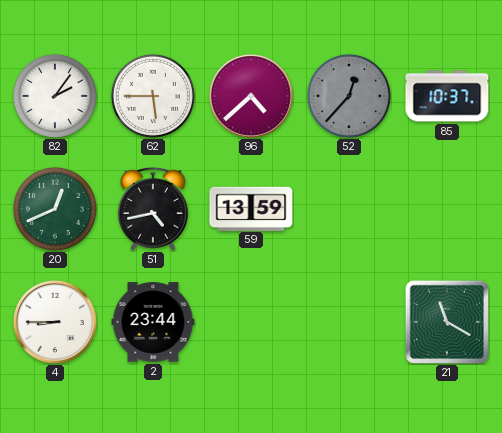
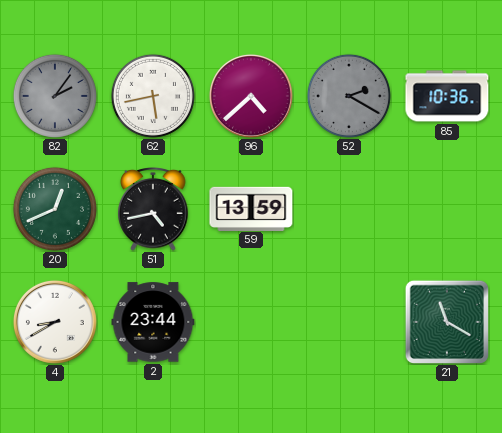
82 dial: white -> grey
62: 5:45 -> 5:43
52: 12:37 -> 2:20
85: 10:37 -> 10:36
4: 8:45 -> 8:40
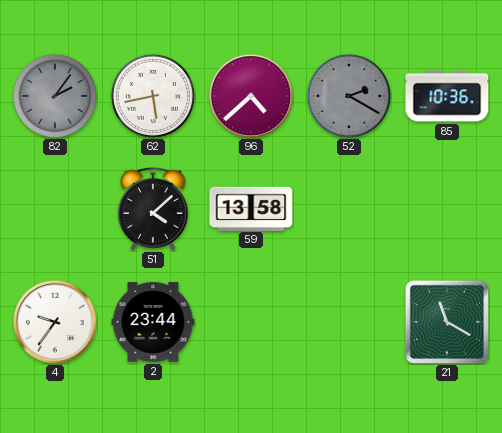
20: 12:41 -> none
51: 4:43 -> 4:08
59: 13:59 -> 13:58
4: 8:40 -> 9:36
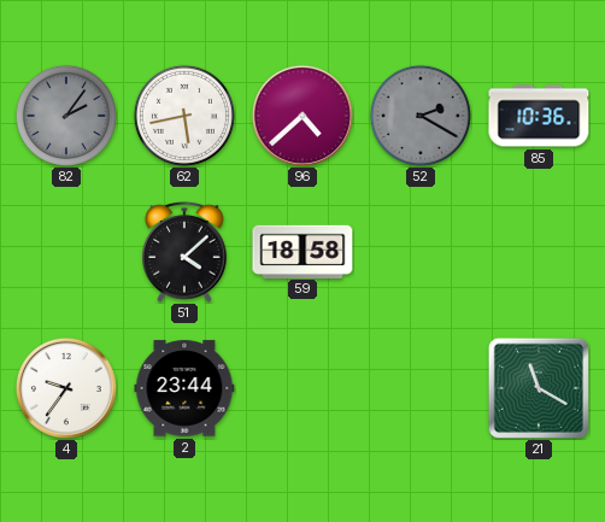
59: 13:58 -> 18:58
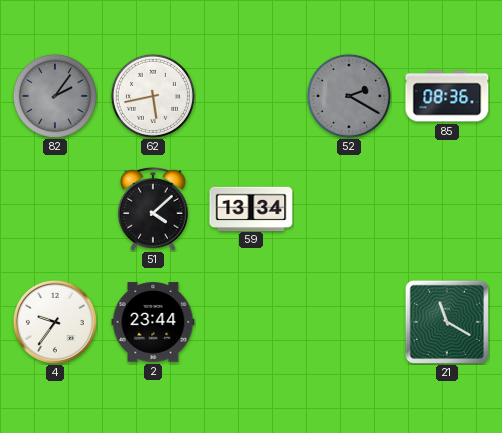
96: 4:38 -> none
85: 10:36 -> 08:36
59: 18:58 -> 13:34
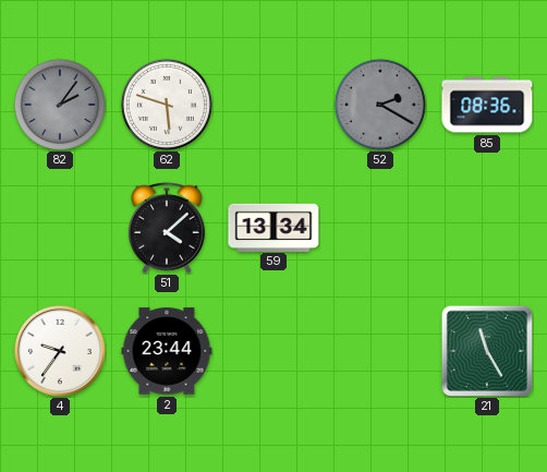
62: 5:43 -> 5:48
21: 11:20 -> 11:25
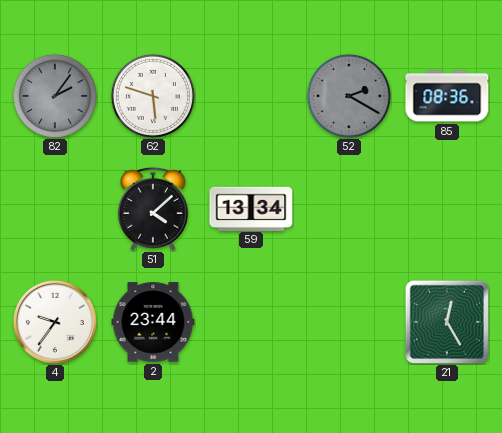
21: 11:25 -> 12:25
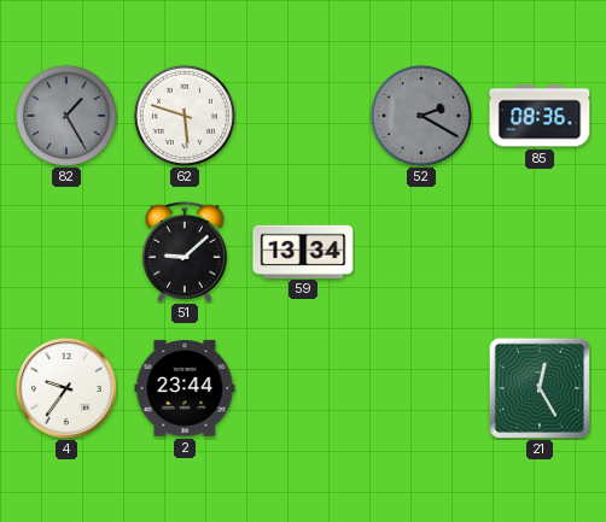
82: 2:06 -> 1:25
51: 4:08 -> 9:08
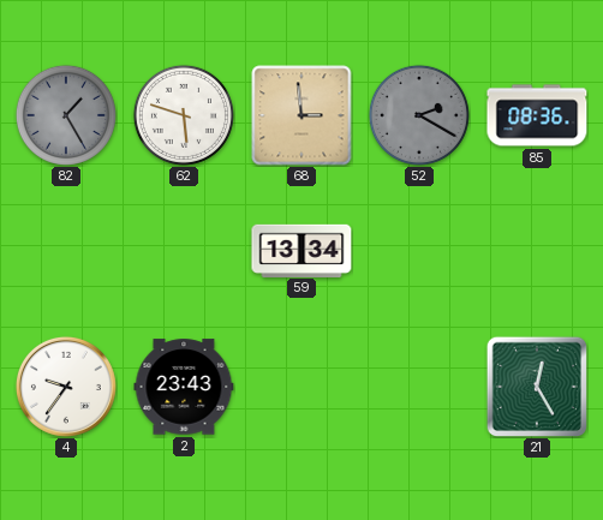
68: none -> 2:59
51: 9:08 -> none
2: 23:44 -> 23:43
